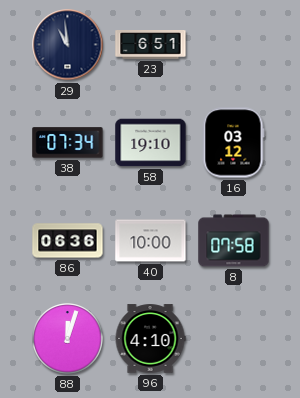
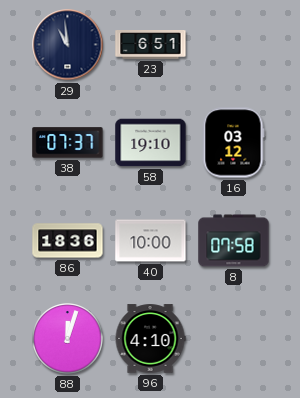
38: 07:34 -> 07:37
86: 06:36 -> 18:36
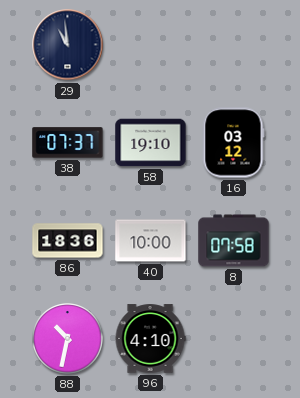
23: 6:51 -> none
88: 12:03 -> 10:32
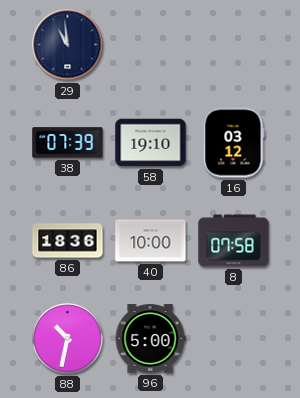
38: 07:37 -> 07:39
96: 4:10 -> 5:00
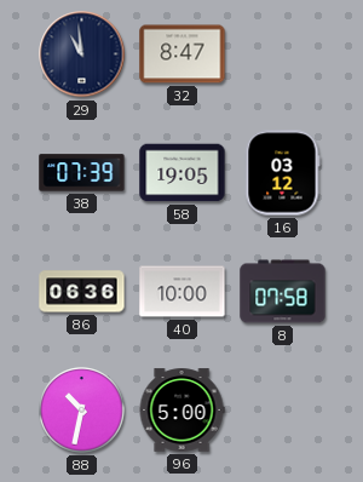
32: none -> 8:47
58: 19:10 -> 19:05
86: 18:36 -> 06:36
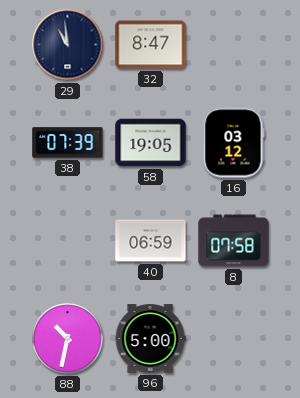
86: 06:36 -> none
40: 10:00 -> 06:59
